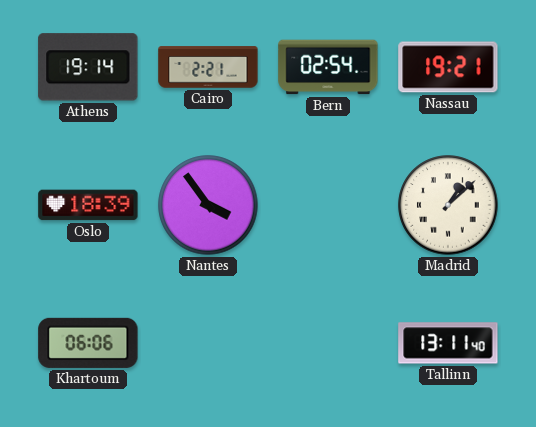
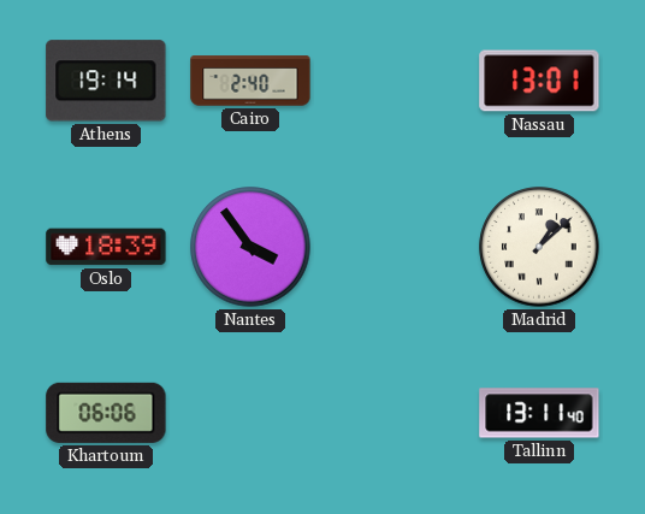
Cairo: 2:21 -> 2:40
Bern: 02:54 -> none
Nassau: 19:21 -> 13:01
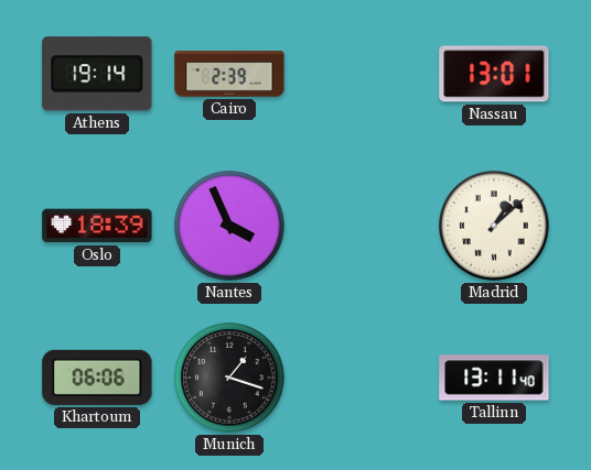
Cairo: 2:40 -> 2:39
Nantes: 3:54 -> 3:56
Munich: none -> 1:18
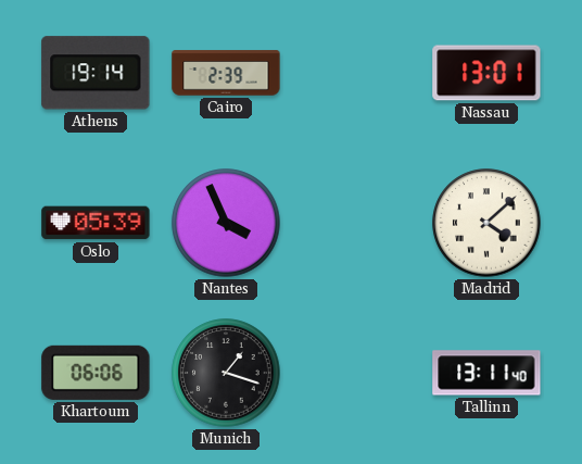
Oslo: 18:39 -> 05:39
Madrid: 1:08 -> 4:08
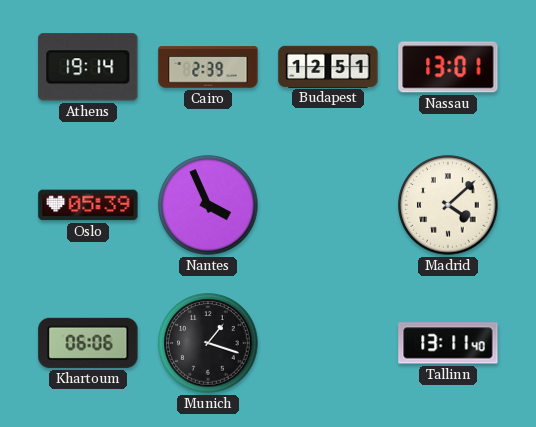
Budapest: none -> 12:51
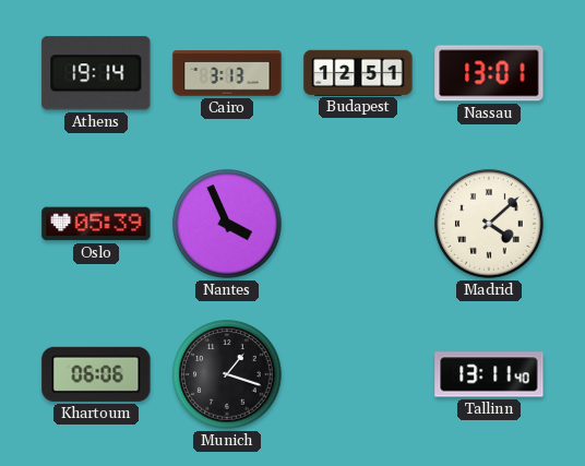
Cairo: 2:39 -> 3:13
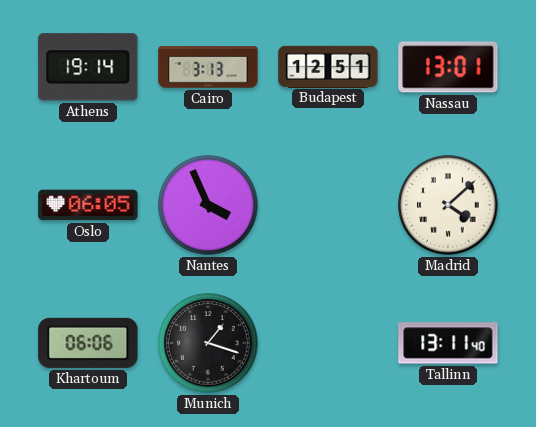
Oslo: 05:39 -> 06:05
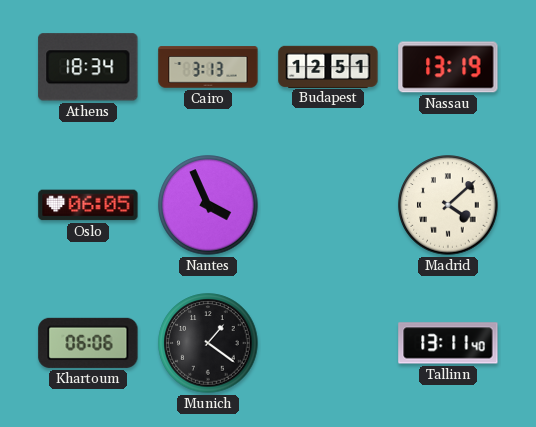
Athens: 19:14 -> 18:34
Nassau: 13:01 -> 13:19
Munich: 1:18 -> 1:21
